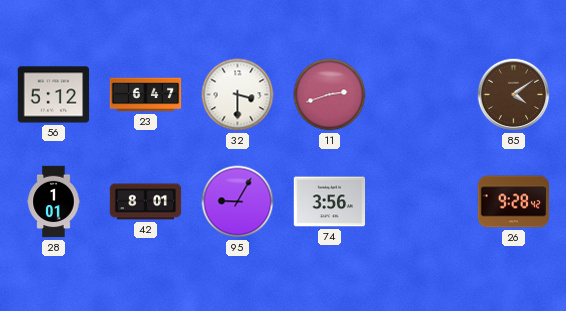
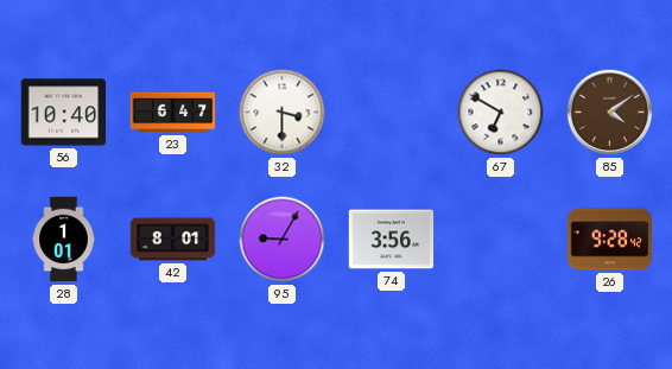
56: 5:12 -> 10:40
11: 2:42 -> none
67: none -> 6:50
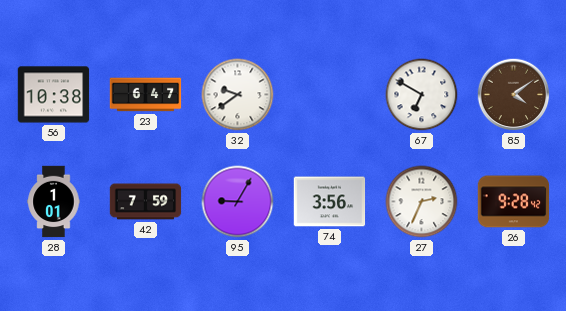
56: 10:40 -> 10:38
32: 3:30 -> 9:39
42: 8:01 -> 7:59
27: none -> 2:34
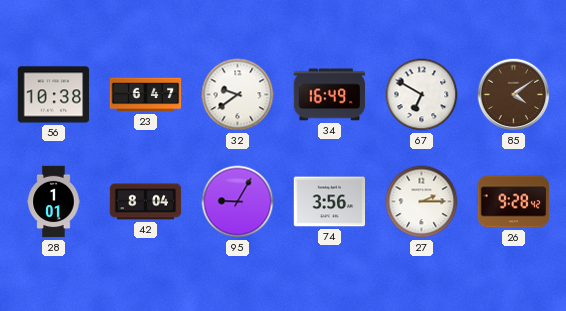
34: none -> 16:49
42: 7:59 -> 8:04
27: 2:34 -> 2:15
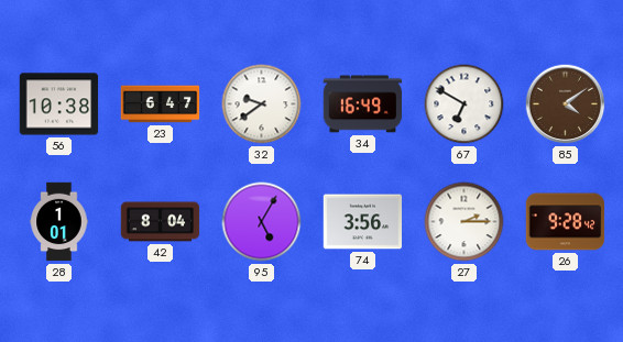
95: 9:05 -> 5:05
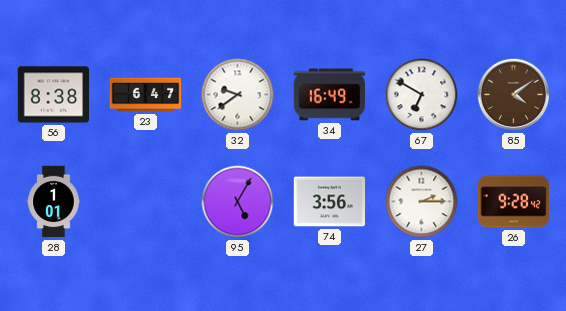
56: 10:38 -> 8:38
42: 8:04 -> none
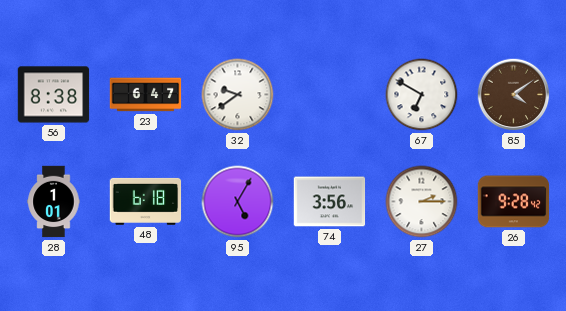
34: 16:49 -> none
48: none -> 6:18
